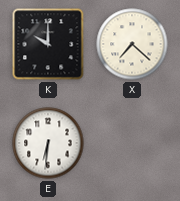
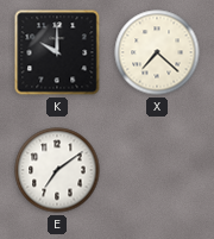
E: 6:31 -> 7:09
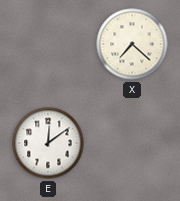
K: 10:00 -> none
E: 7:09 -> 12:09
